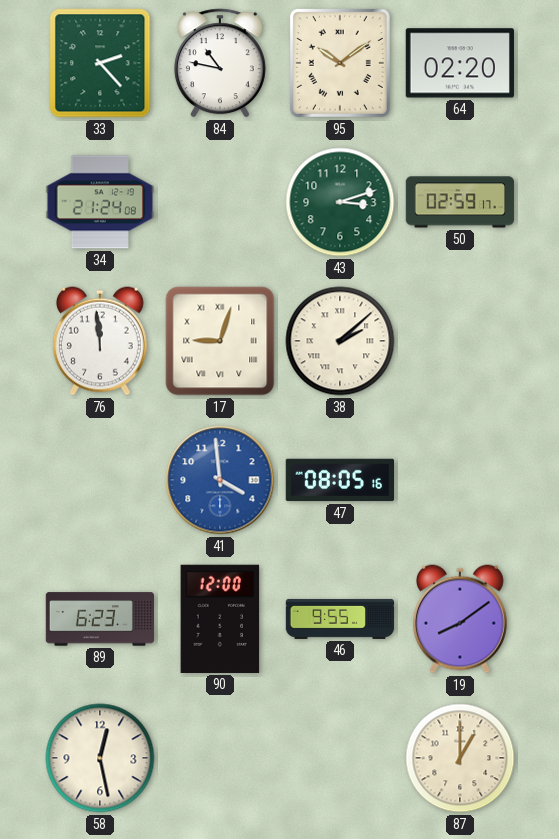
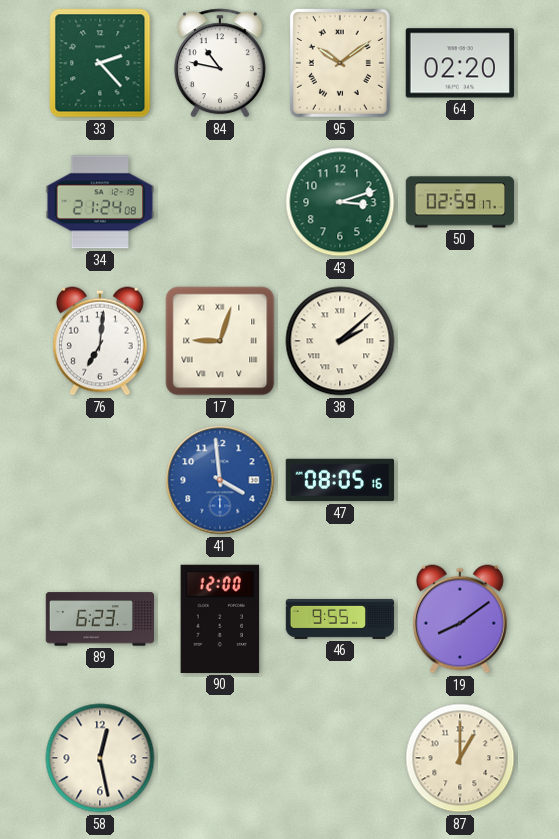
76: 11:59 -> 7:01
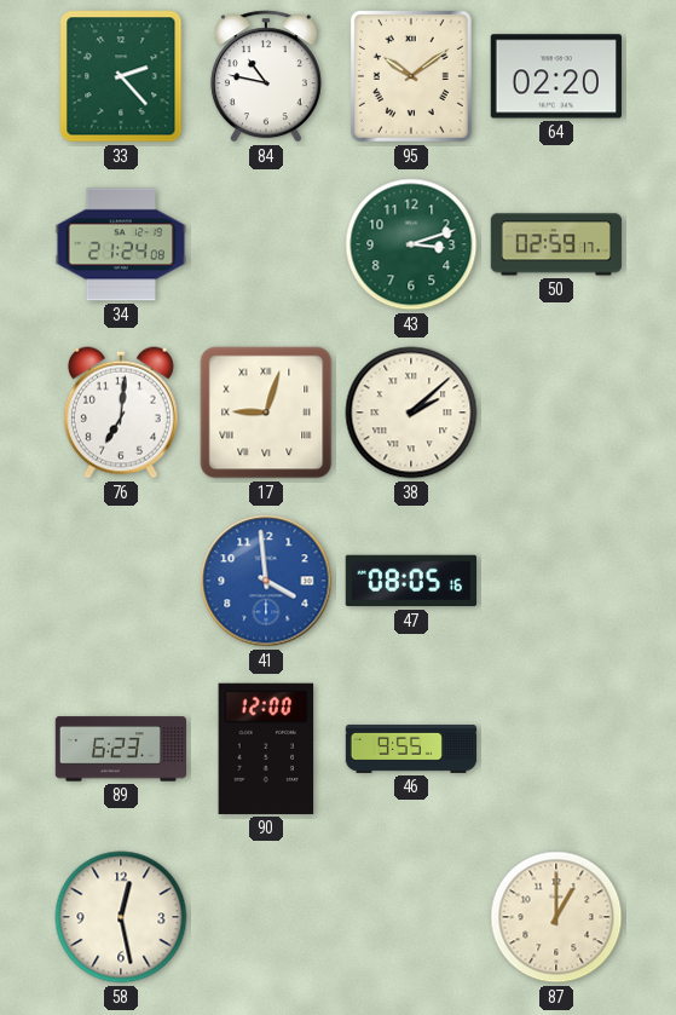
19: 8:09 -> none
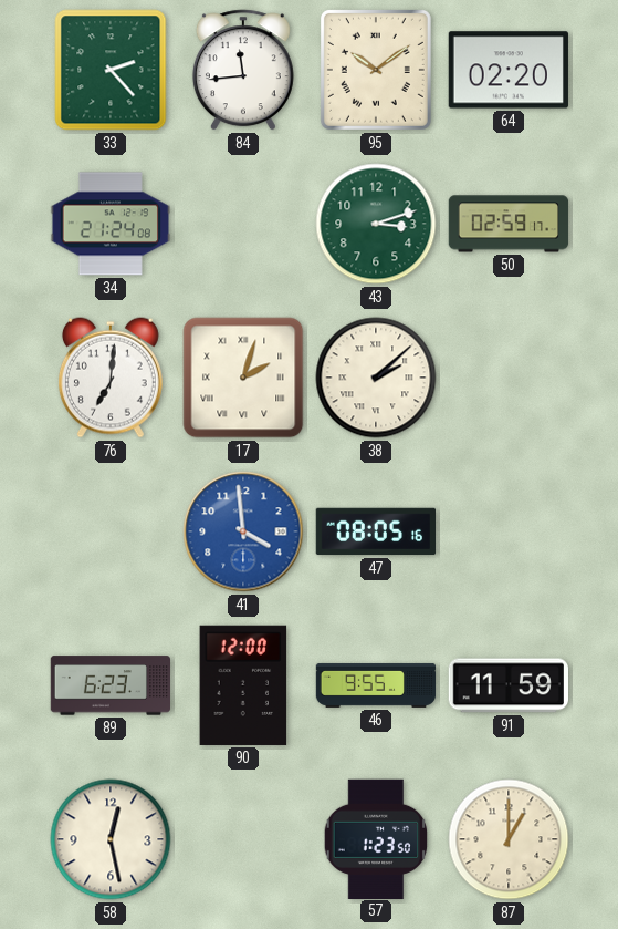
84: 10:47 -> 11:44
17: 9:03 -> 2:03
91: none -> 11:59
57: none -> 1:23
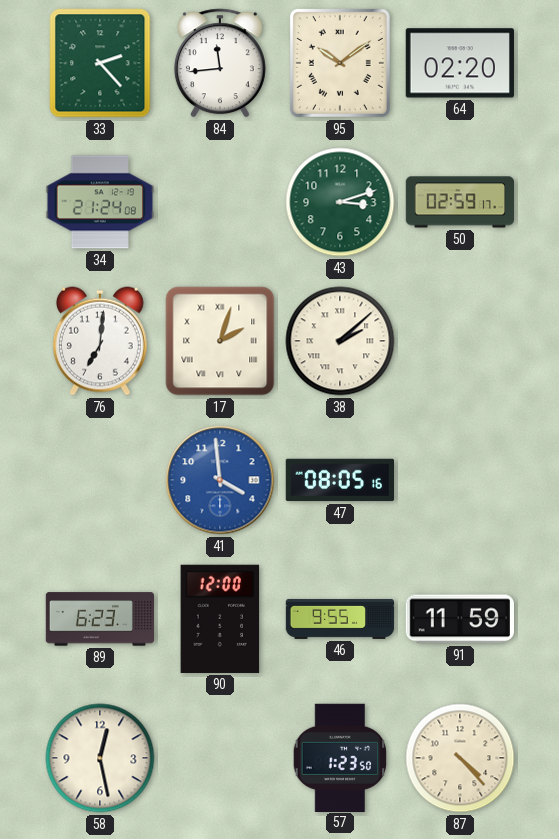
87: 1:00 -> 4:23
